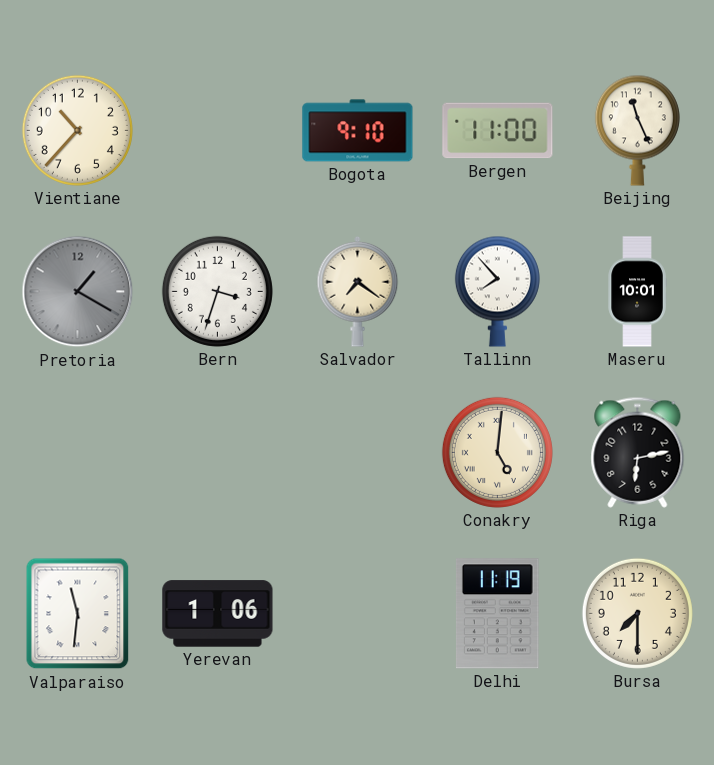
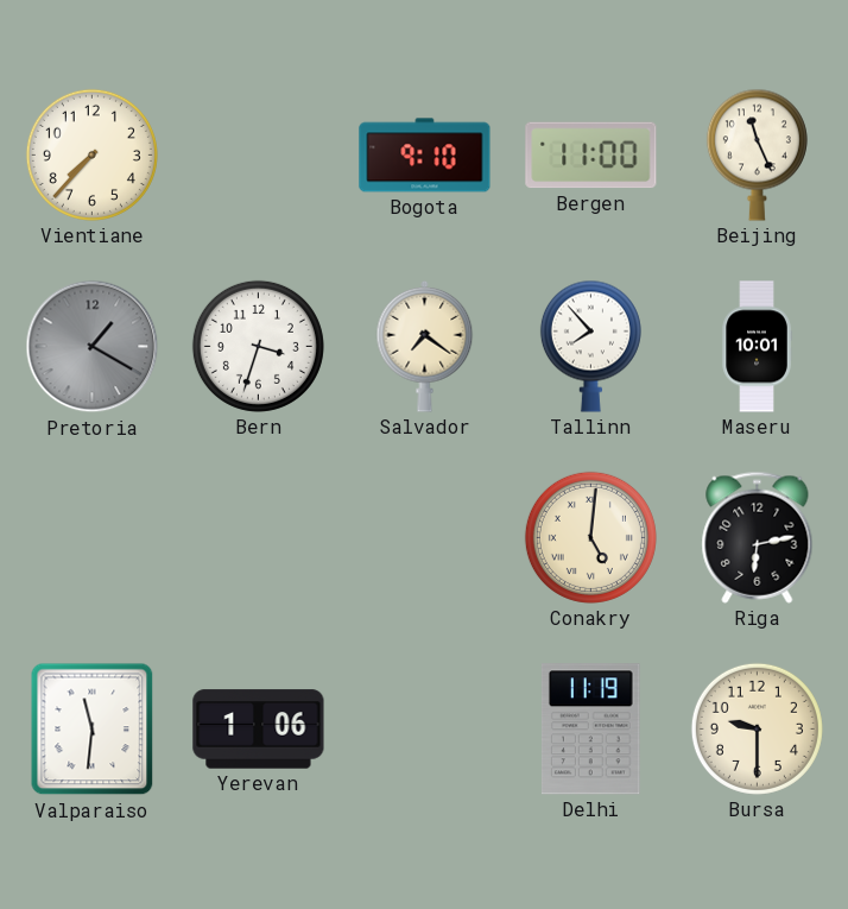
Vientiane: 10:37 -> 7:37
Bursa: 7:30 -> 9:30
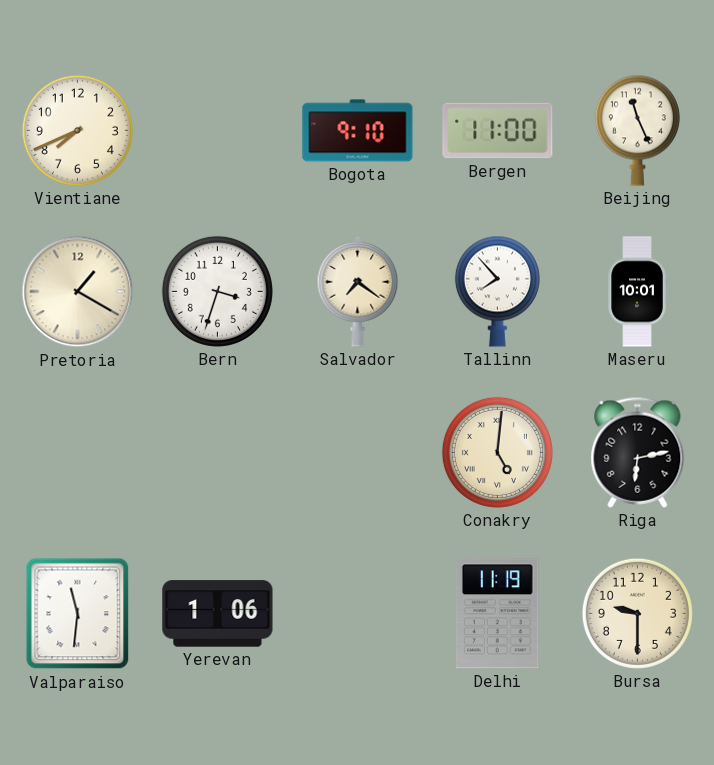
Vientiane: 7:37 -> 7:41
Pretoria dial: grey -> cream
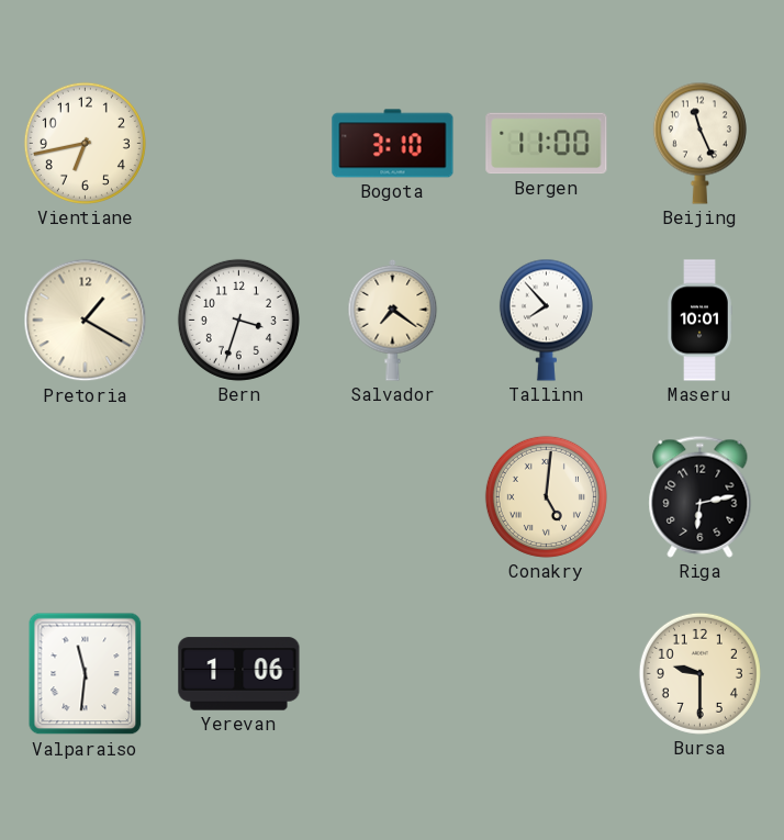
Vientiane: 7:41 -> 6:43
Bogota: 9:10 -> 3:10
Delhi: 11:19 -> none
